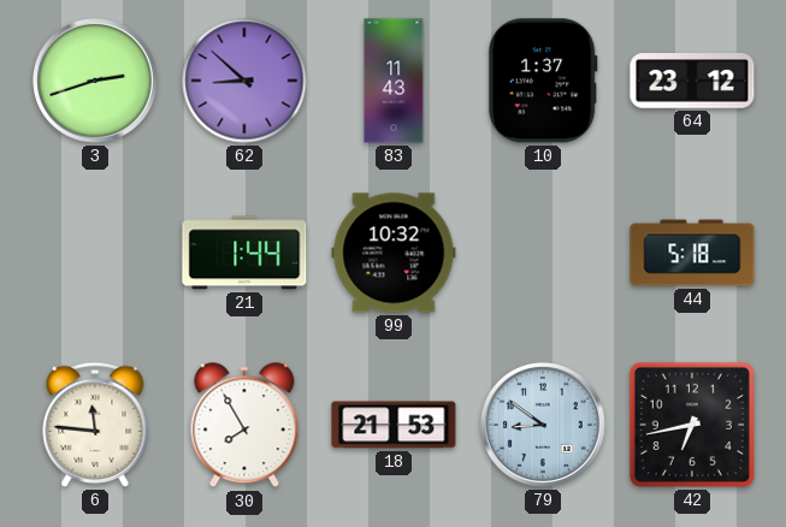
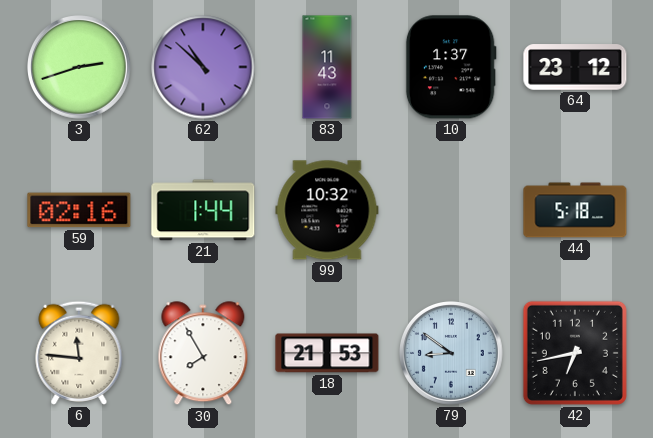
62: 8:52 -> 10:52
59: none -> 02:16
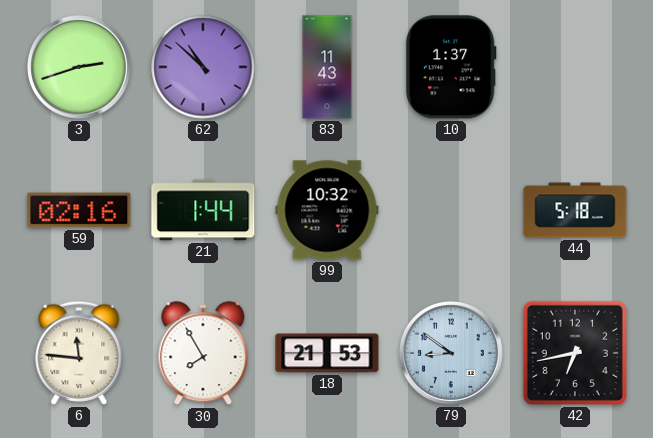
64: 23:12 -> none
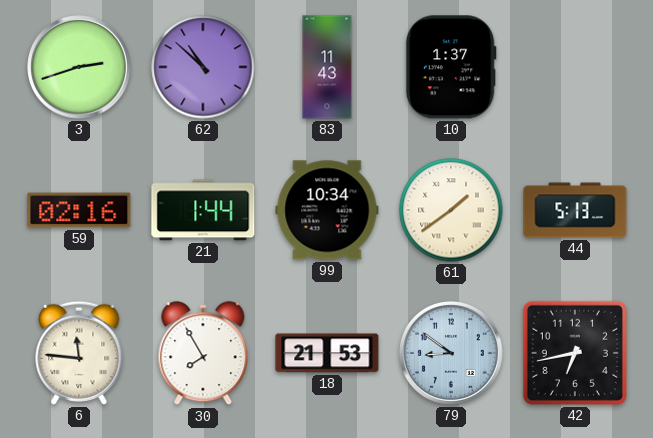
99: 10:32 -> 10:34
61: none -> 1:39
44: 5:18 -> 5:13
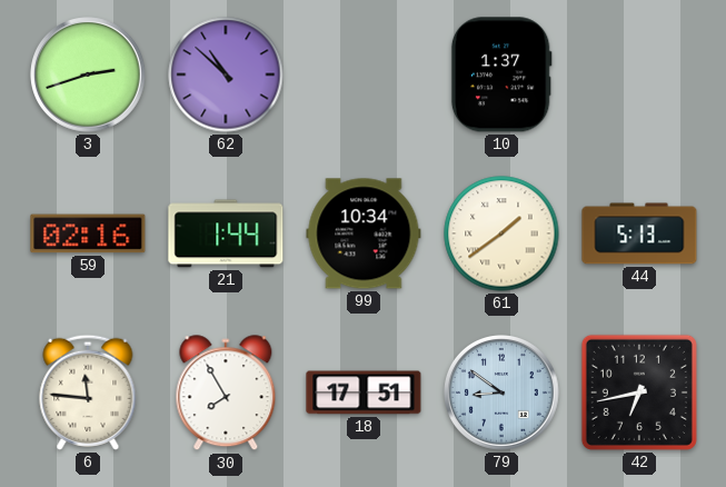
83: 11:43 -> none
18: 21:53 -> 17:51
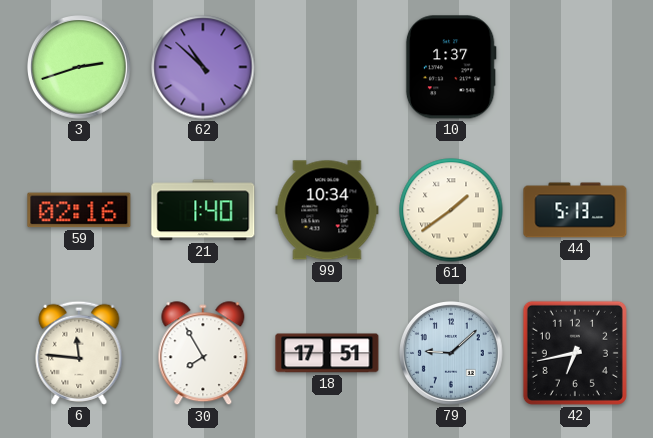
21: 1:44 -> 1:40
79: 8:51 -> 9:08
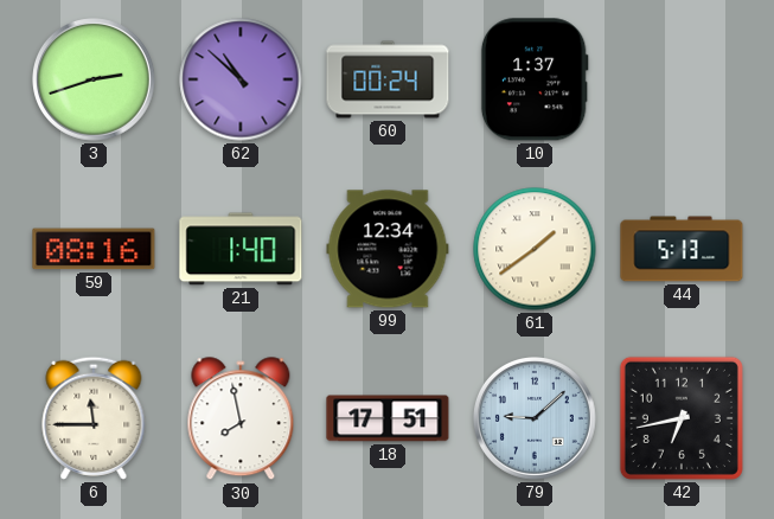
60: none -> 00:24
59: 02:16 -> 08:16
99: 10:34 -> 12:34
6: 11:46 -> 11:45
30: 7:55 -> 7:58
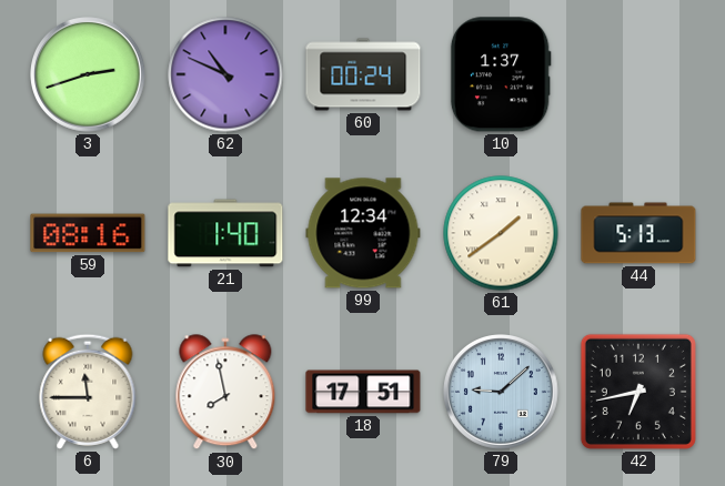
62: 10:52 -> 10:49
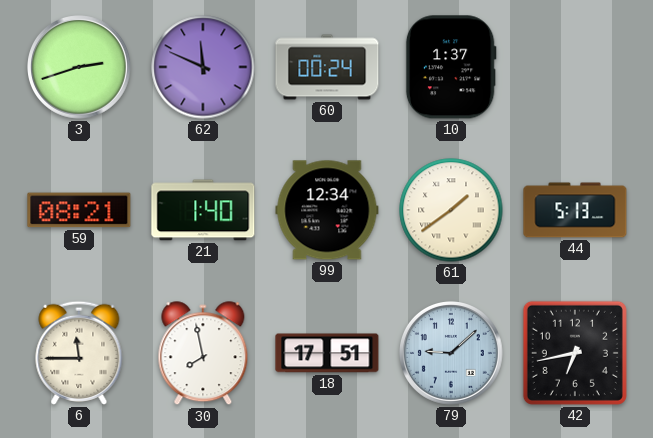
62: 10:49 -> 11:49
59: 08:16 -> 08:21
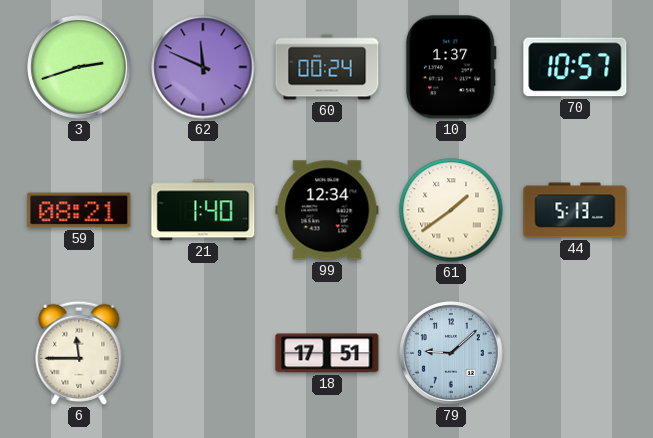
70: none -> 10:57
30: 7:58 -> none
42: 6:43 -> none
